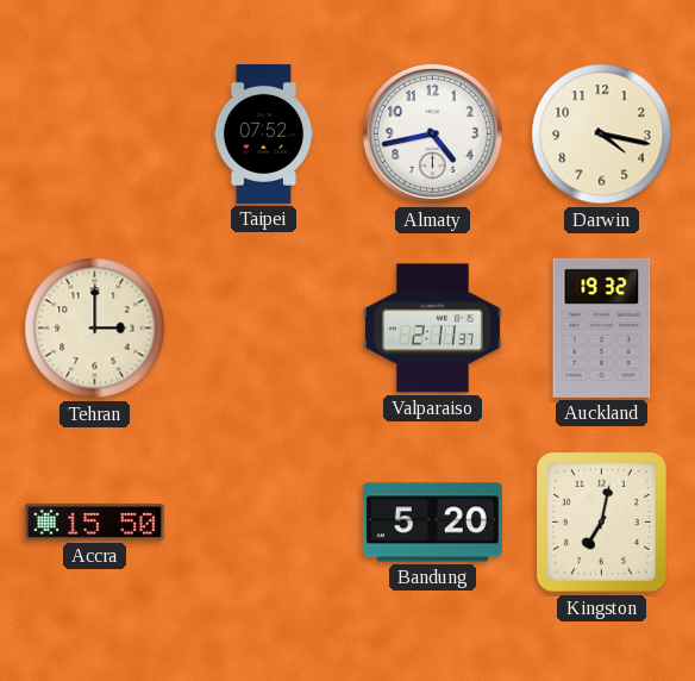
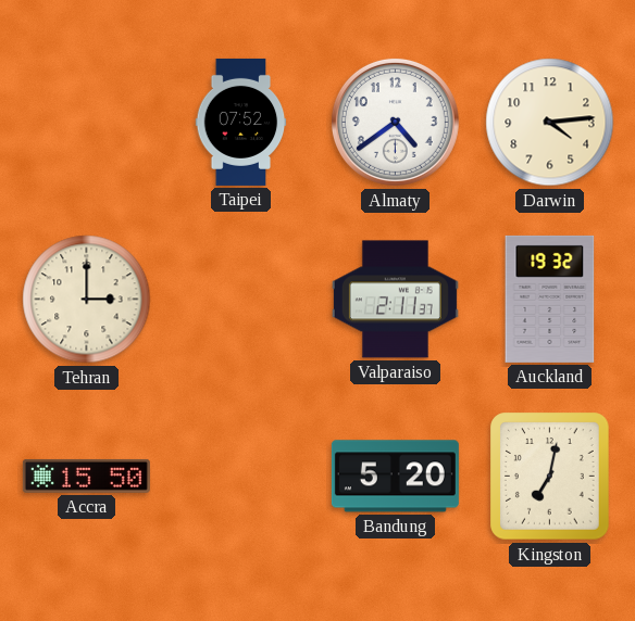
Almaty: 4:43 -> 4:39
Darwin: 4:17 -> 4:14
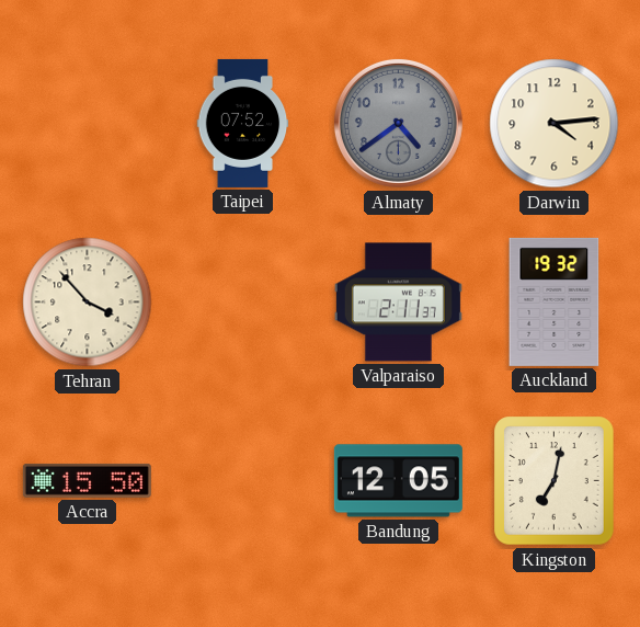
Almaty dial: white -> grey
Tehran: 3:00 -> 3:53
Bandung: 5:20 -> 12:05
